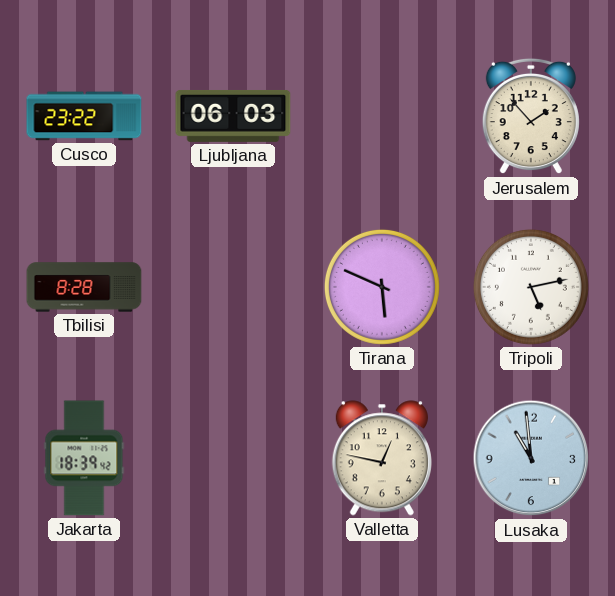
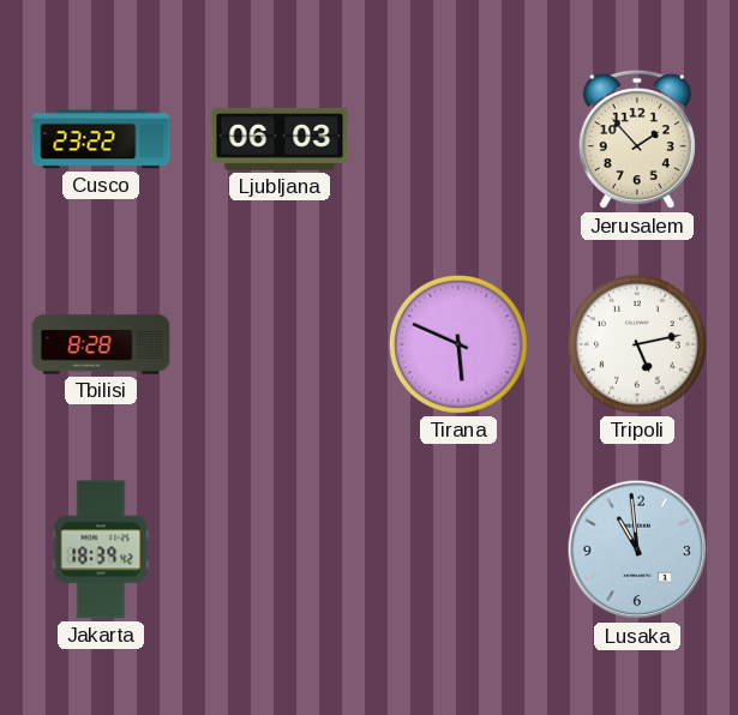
Valletta: 12:47 -> none
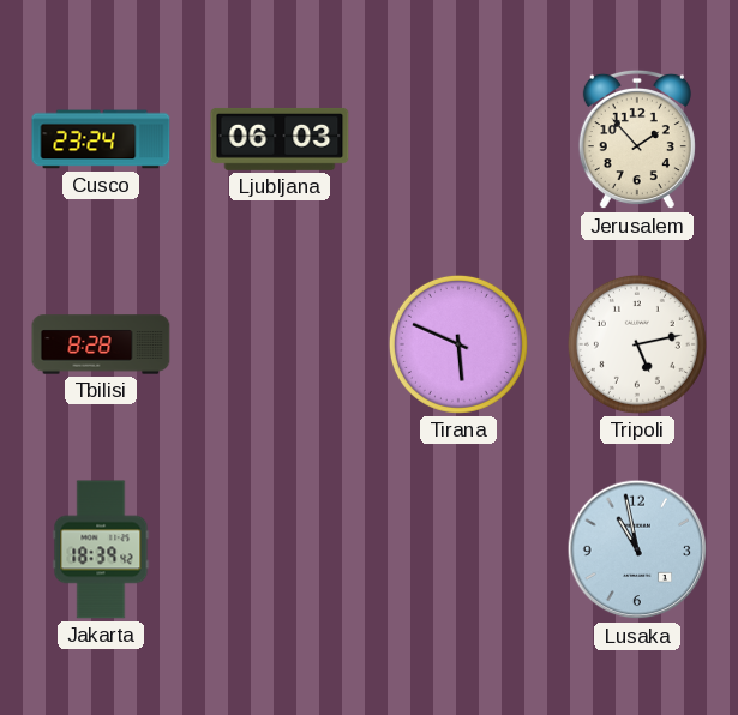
Cusco: 23:22 -> 23:24
Lusaka: 10:59 -> 10:58
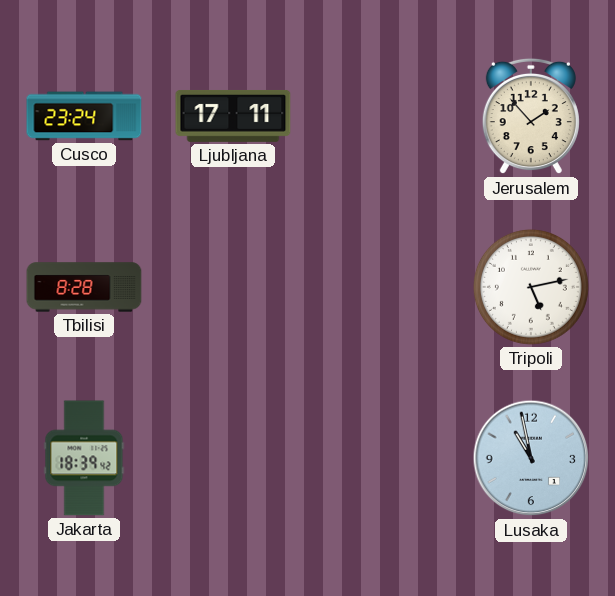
Ljubljana: 06:03 -> 17:11
Tirana: 5:49 -> none
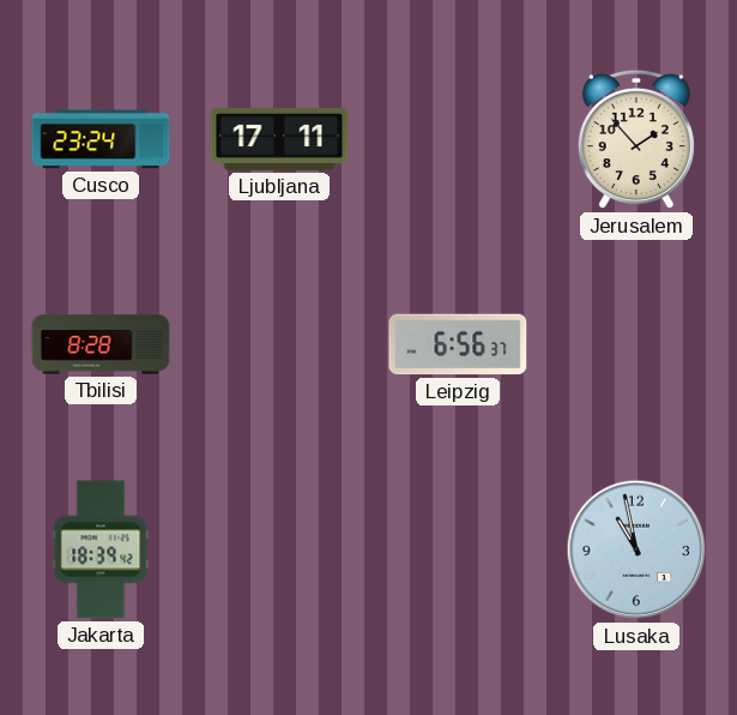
Leipzig: none -> 6:56
Tripoli: 5:13 -> none
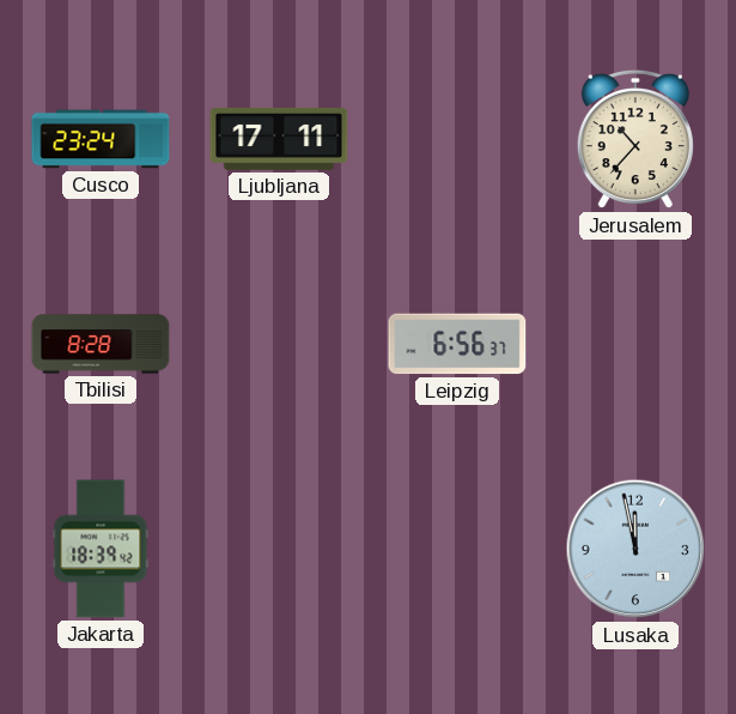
Jerusalem: 1:53 -> 10:37
Lusaka: 10:58 -> 11:58
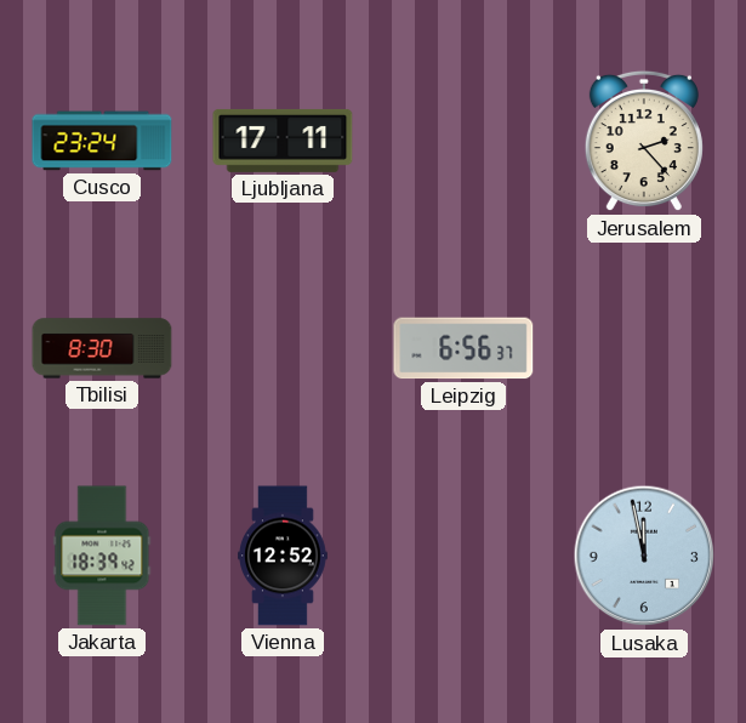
Jerusalem: 10:37 -> 2:23
Tbilisi: 8:28 -> 8:30
Vienna: none -> 12:52
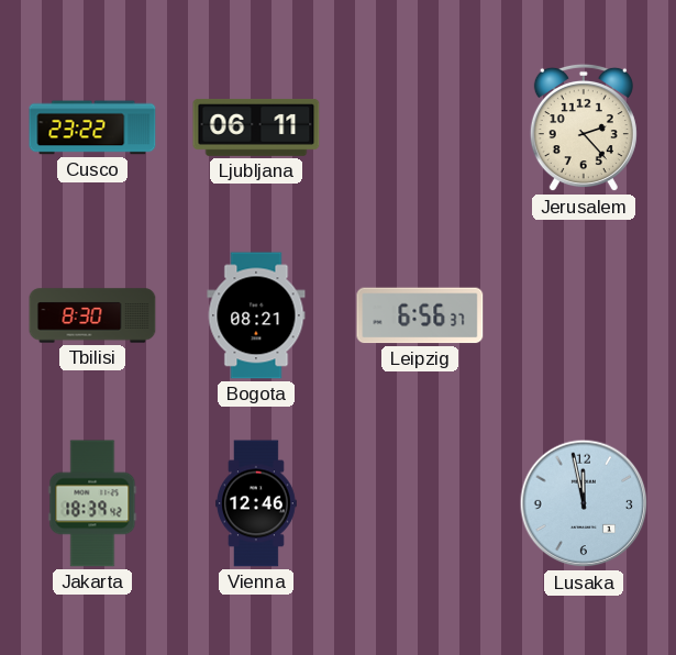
Cusco: 23:24 -> 23:22
Ljubljana: 17:11 -> 06:11
Bogota: none -> 08:21
Vienna: 12:52 -> 12:46
